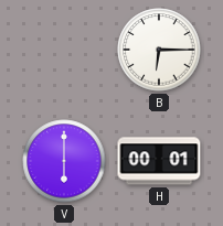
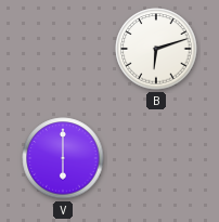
B: 6:15 -> 6:12
H: 00:01 -> none
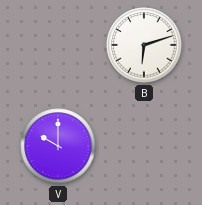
V: 6:00 -> 10:00
